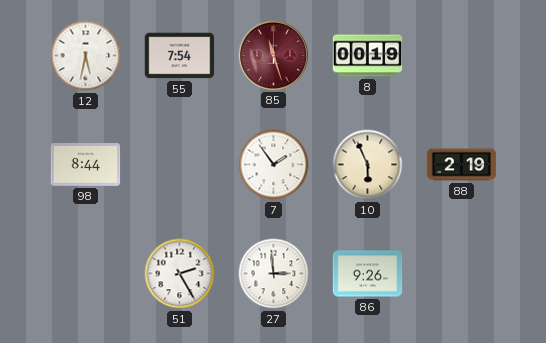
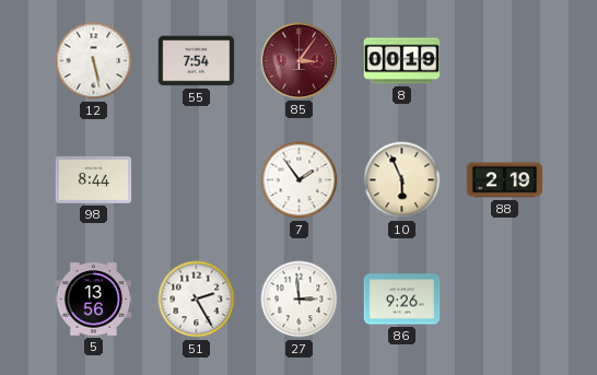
12: 5:32 -> 5:28
85: 11:27 -> 3:06
5: none -> 13:56
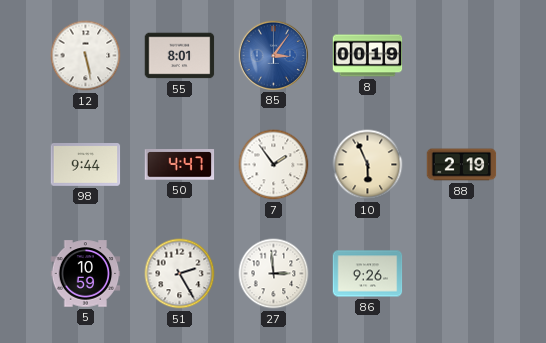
55: 7:54 -> 8:01
85 dial: burgundy -> blue
98: 8:44 -> 9:44
50: none -> 4:47
5: 13:56 -> 10:59
